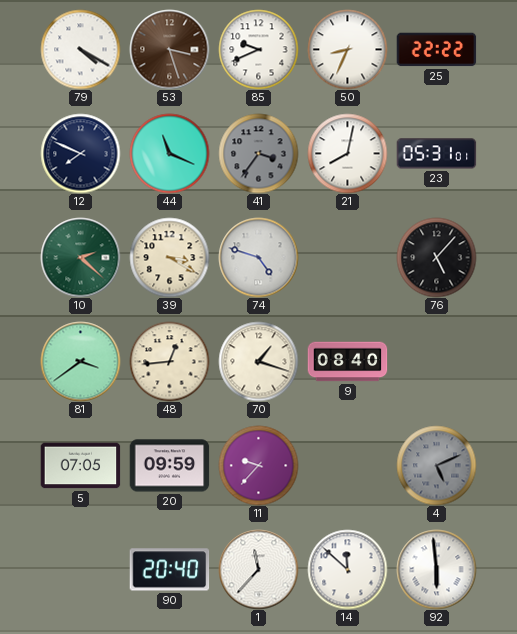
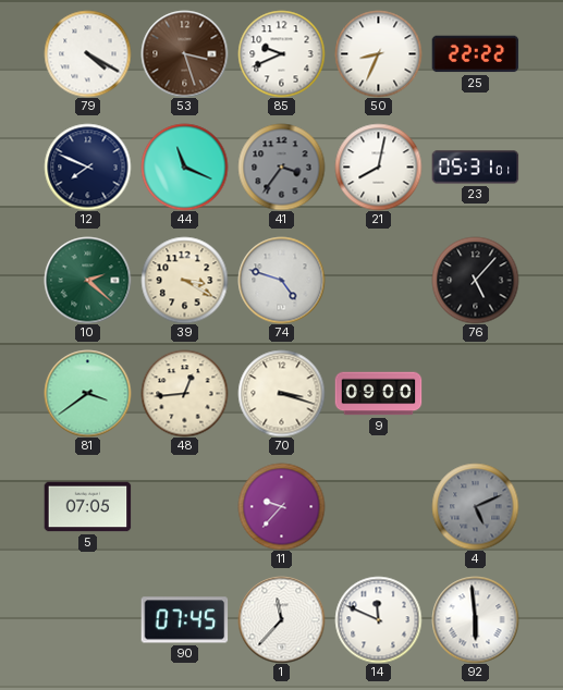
70: 1:18 -> 3:18
9: 08:40 -> 09:00
20: 09:59 -> none
90: 20:40 -> 07:45
14: 11:52 -> 11:49
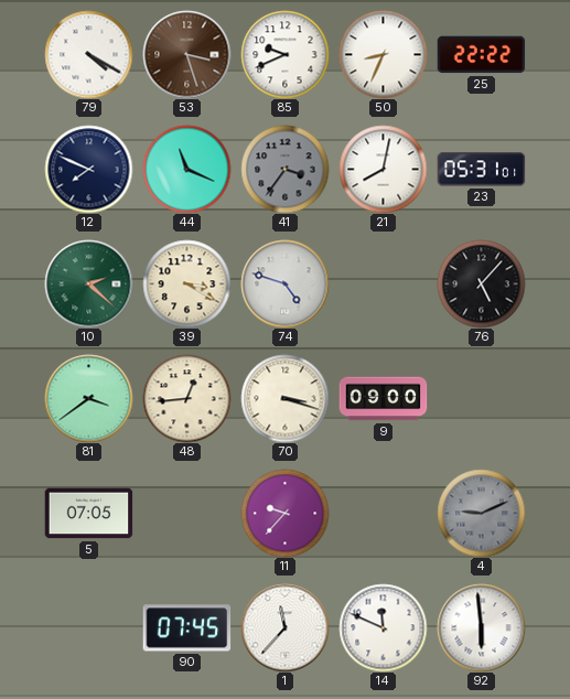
4: 5:11 -> 9:11
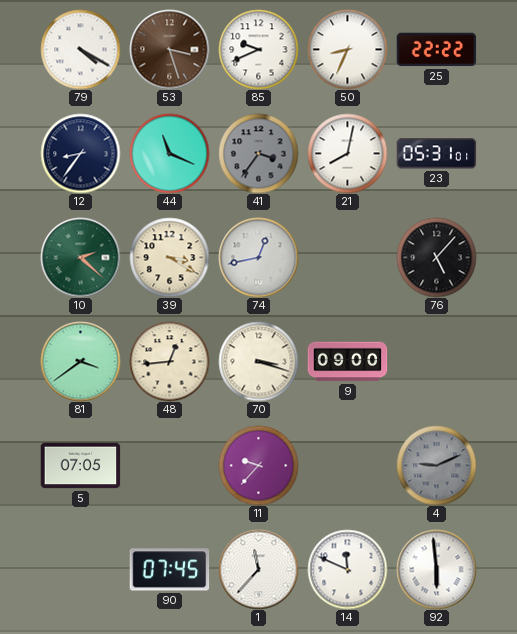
12: 7:49 -> 8:36
74: 4:48 -> 12:43
